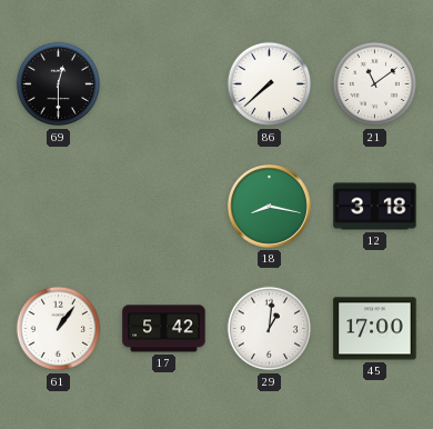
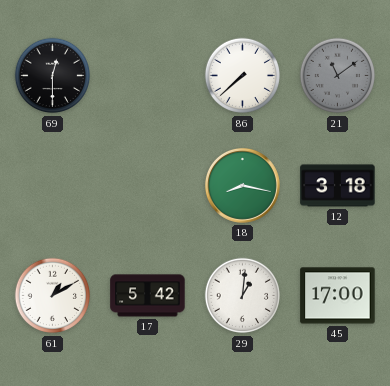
21 dial: white -> grey
61: 1:06 -> 1:10
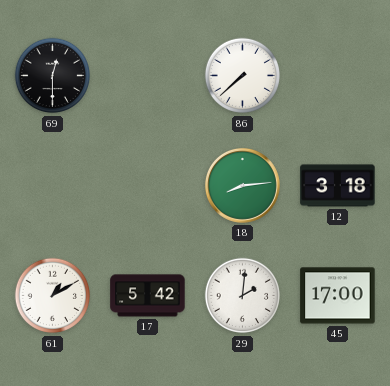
21: 11:09 -> none
18: 8:17 -> 8:14
29: 1:01 -> 2:01
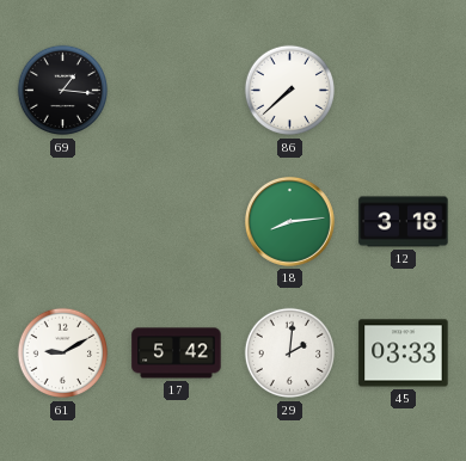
69: 12:30 -> 1:16
61: 1:10 -> 9:10
45: 17:00 -> 03:33
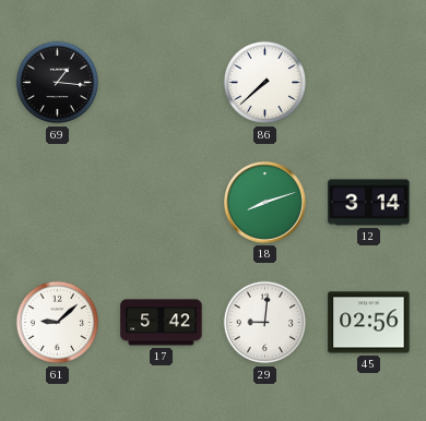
18: 8:14 -> 8:12
12: 3:18 -> 3:14
61: 9:10 -> 9:08
29: 2:01 -> 9:01
45: 03:33 -> 02:56
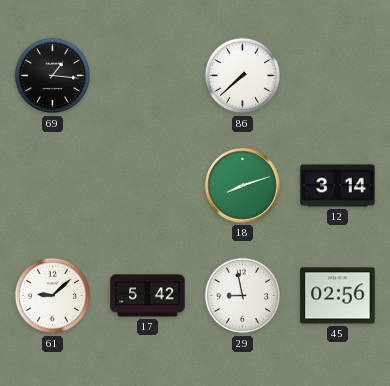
29: 9:01 -> 8:58
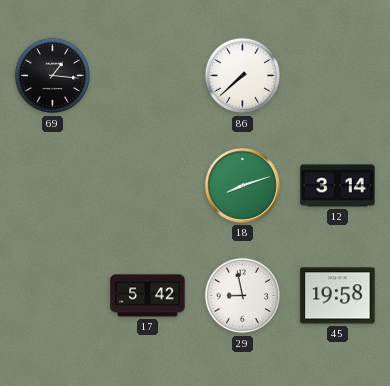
61: 9:08 -> none
45: 02:56 -> 19:58
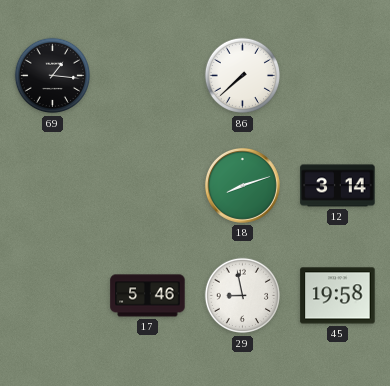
17: 5:42 -> 5:46
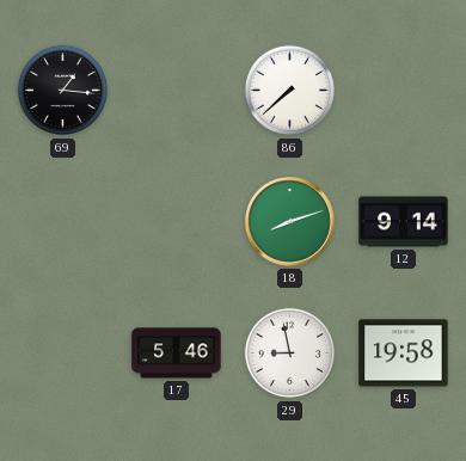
12: 3:14 -> 9:14
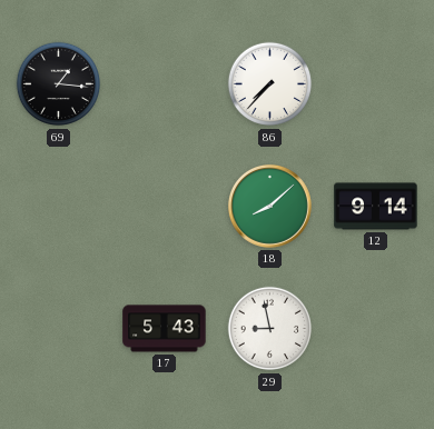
86: 7:38 -> 7:37
18: 8:12 -> 8:08
17: 5:46 -> 5:43
45: 19:58 -> none
